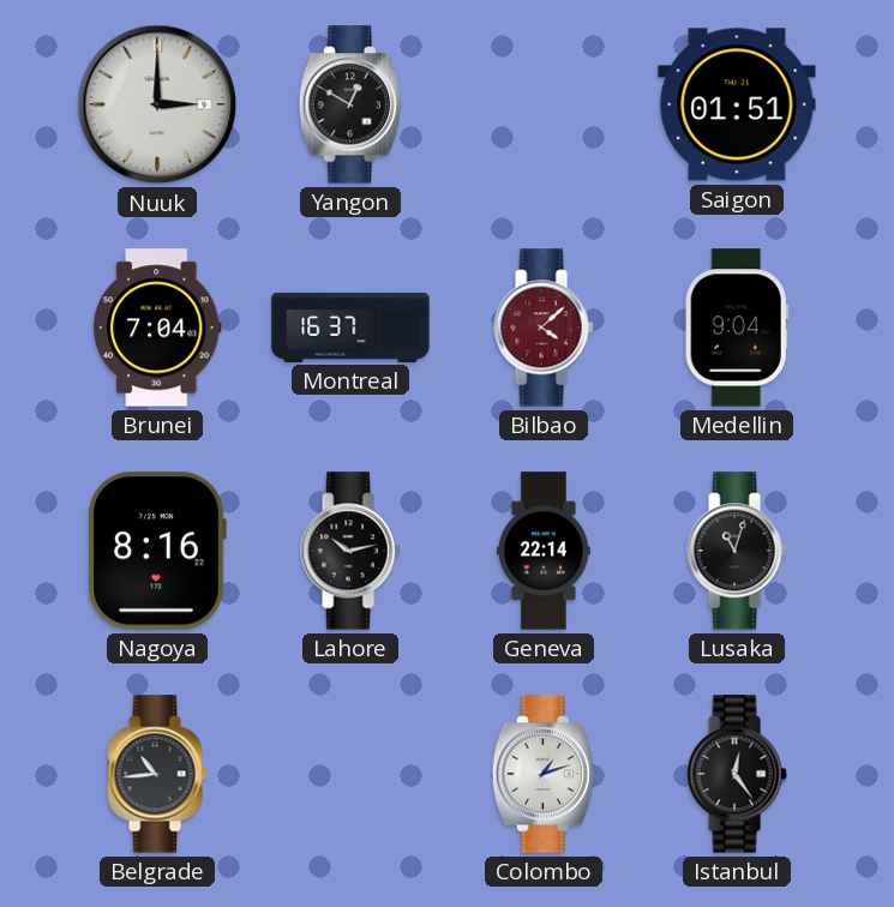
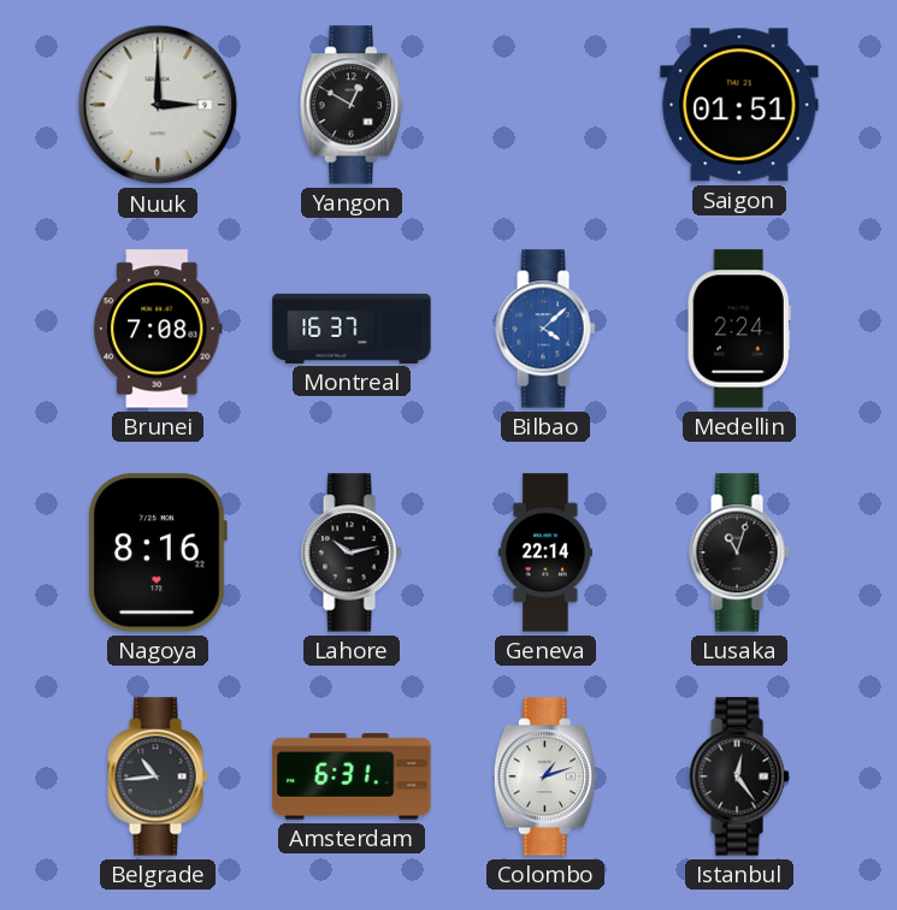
Brunei: 7:04 -> 7:08
Bilbao dial: burgundy -> blue
Medellin: 9:04 -> 2:24
Amsterdam: none -> 6:31
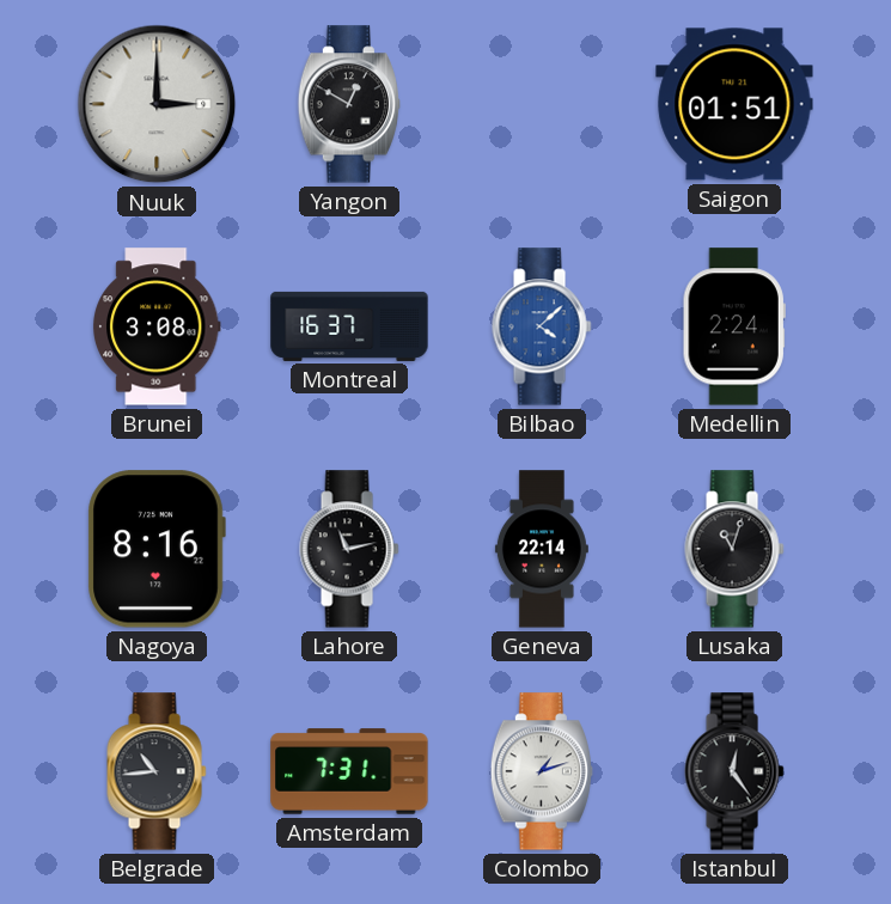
Brunei: 7:08 -> 3:08
Lahore: 10:13 -> 11:13
Amsterdam: 6:31 -> 7:31
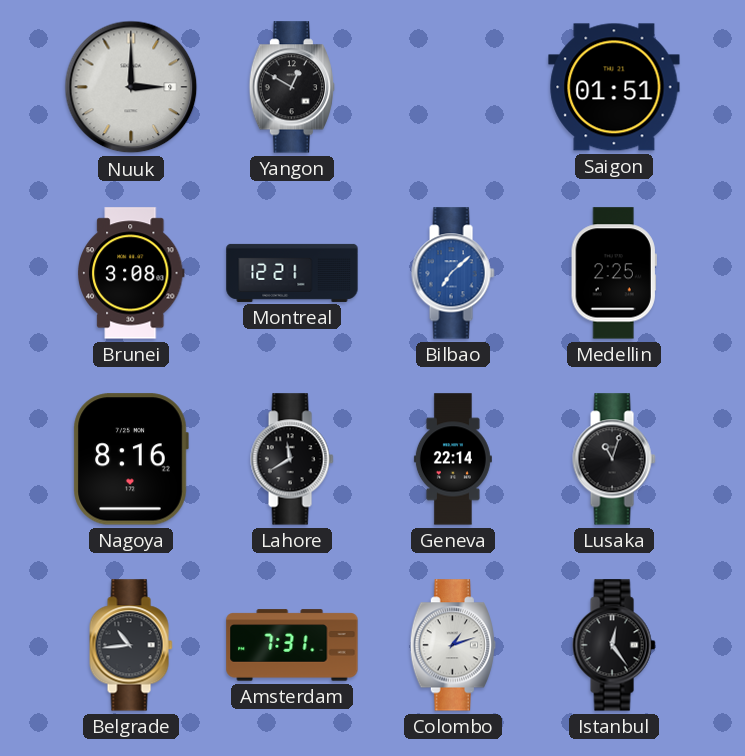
Montreal: 16:37 -> 12:21
Bilbao: 4:08 -> 7:08
Medellin: 2:24 -> 2:25
Lahore: 11:13 -> 11:40
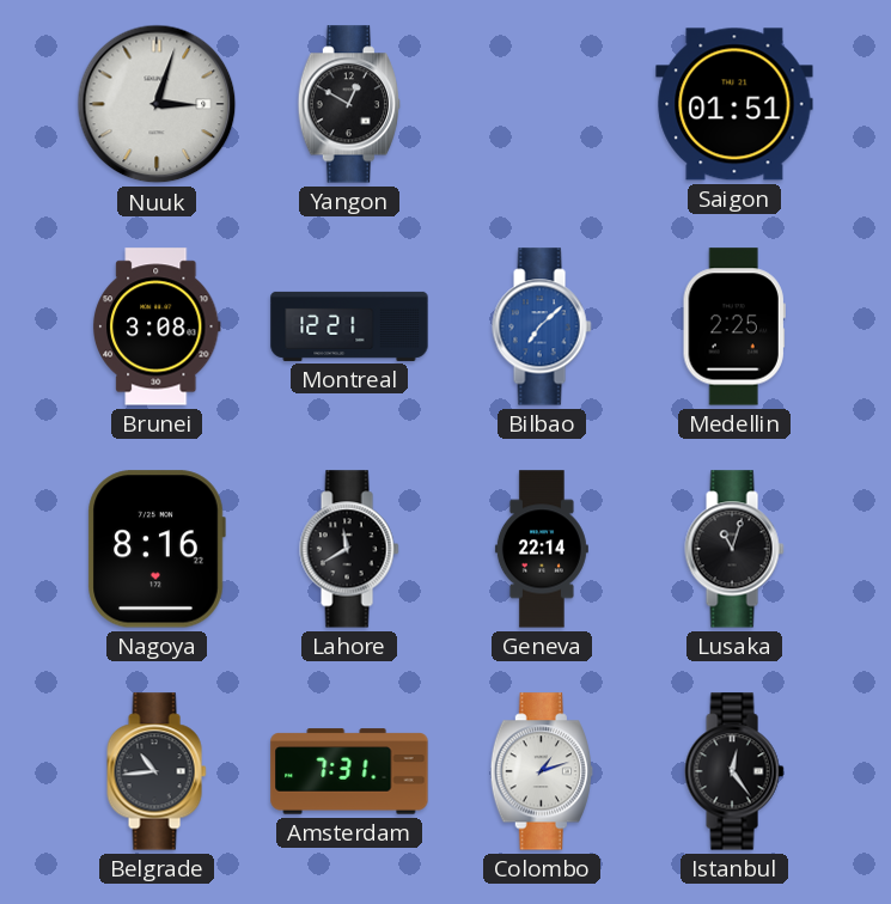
Nuuk: 3:00 -> 3:03
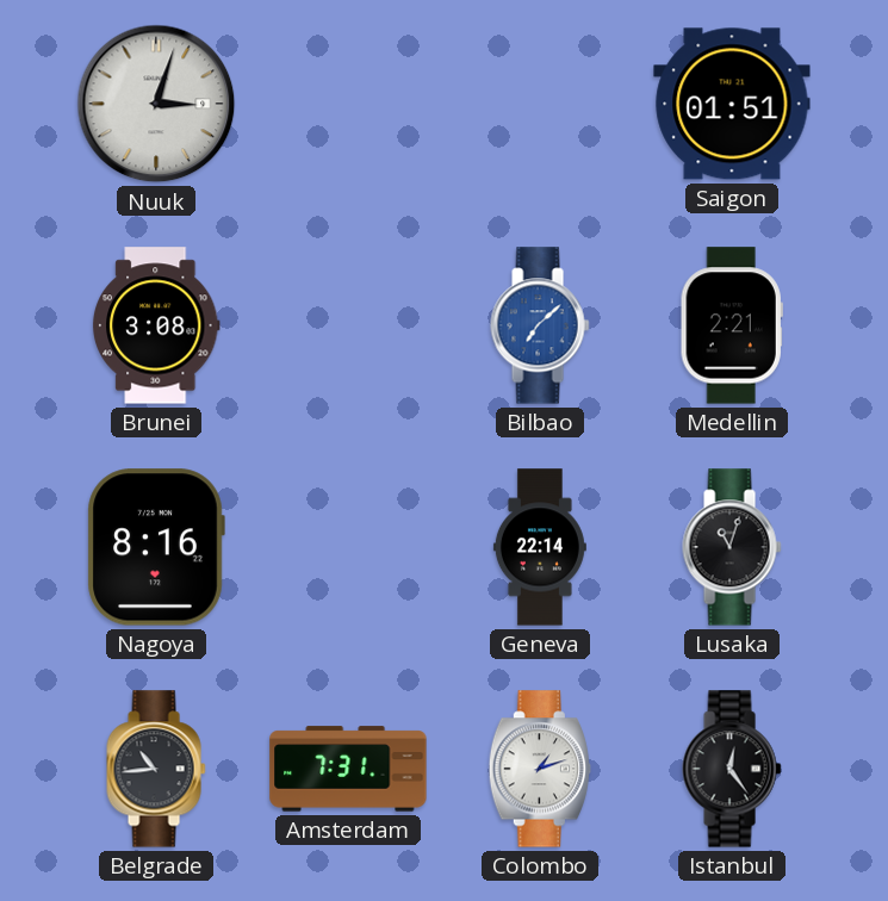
Yangon: 12:50 -> none
Montreal: 12:21 -> none
Medellin: 2:25 -> 2:21
Lahore: 11:40 -> none
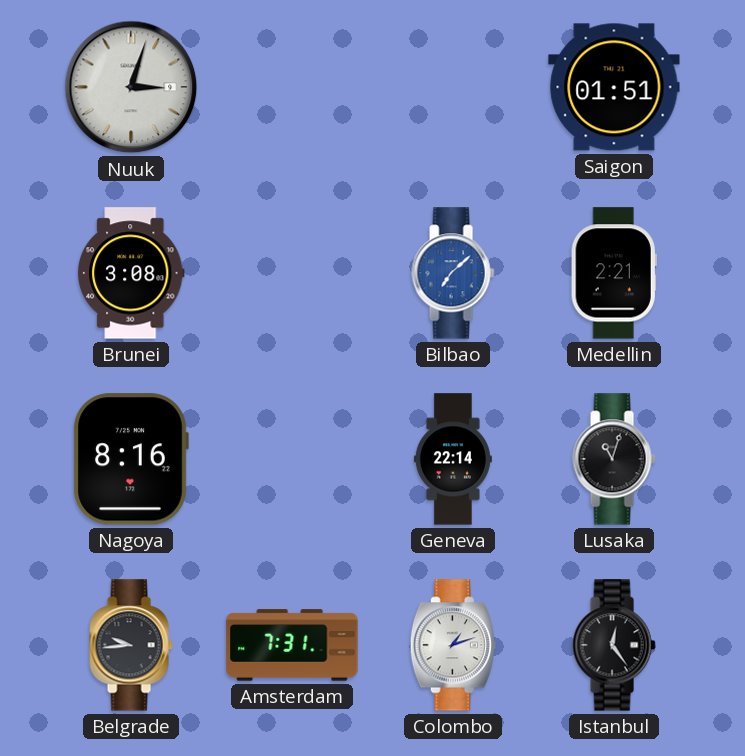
Belgrade: 10:44 -> 9:44
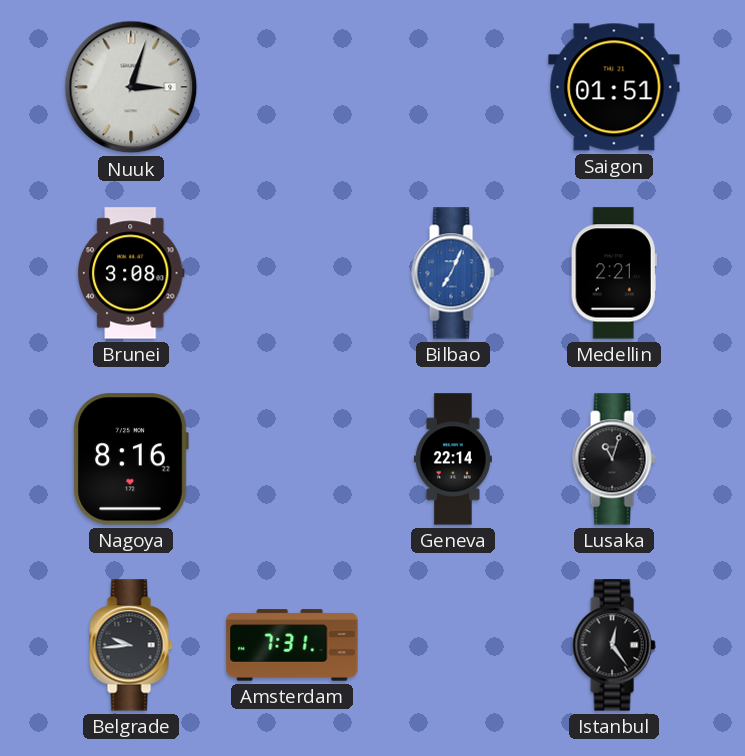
Bilbao: 7:08 -> 7:04
Colombo: 1:12 -> none
